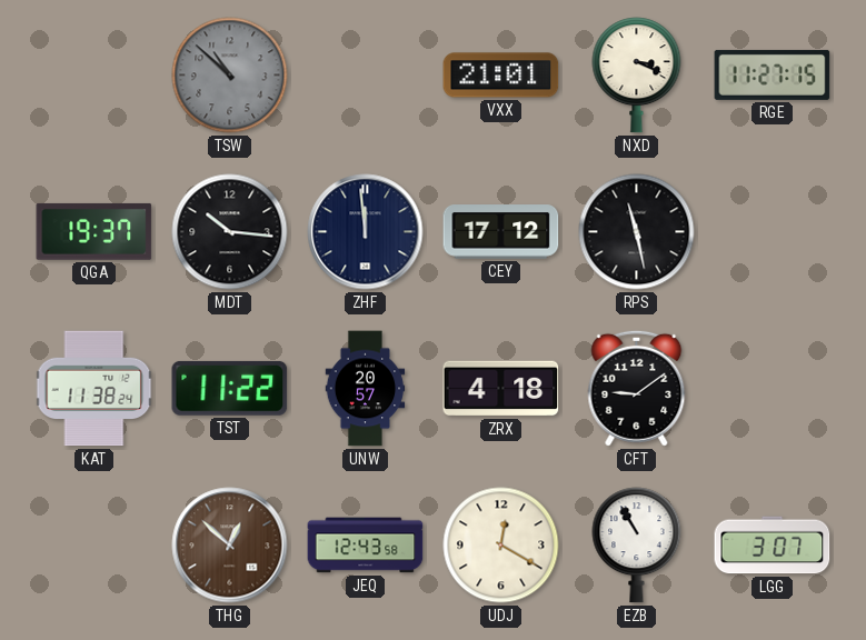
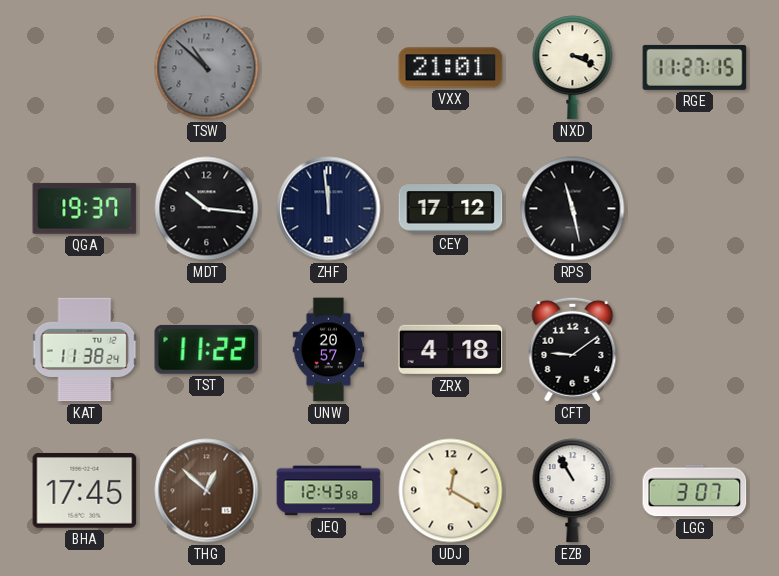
BHA: none -> 17:45
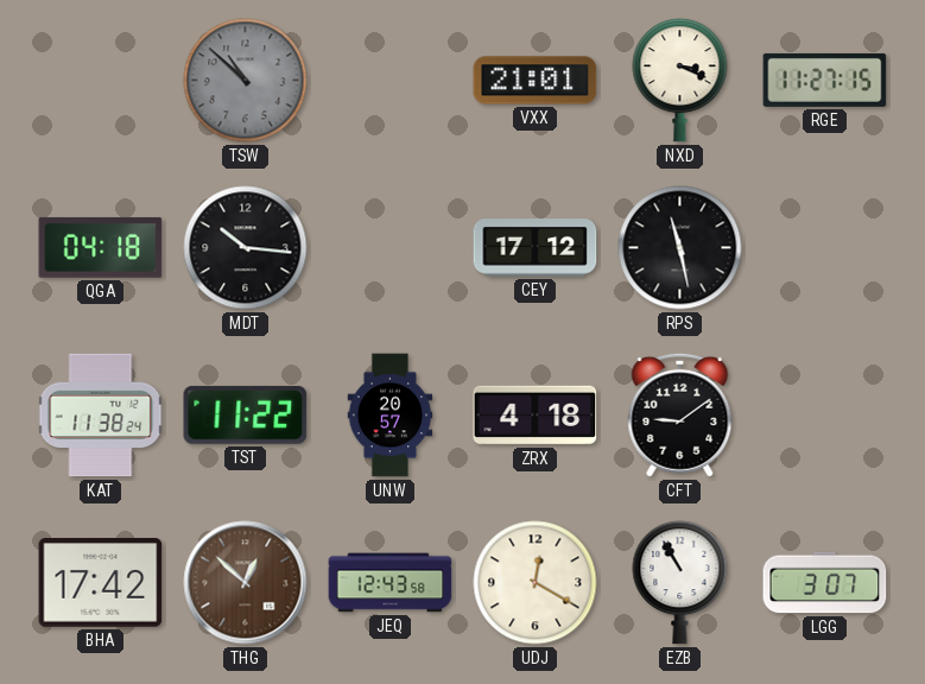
QGA: 19:37 -> 04:18
ZHF: 11:59 -> none
BHA: 17:45 -> 17:42
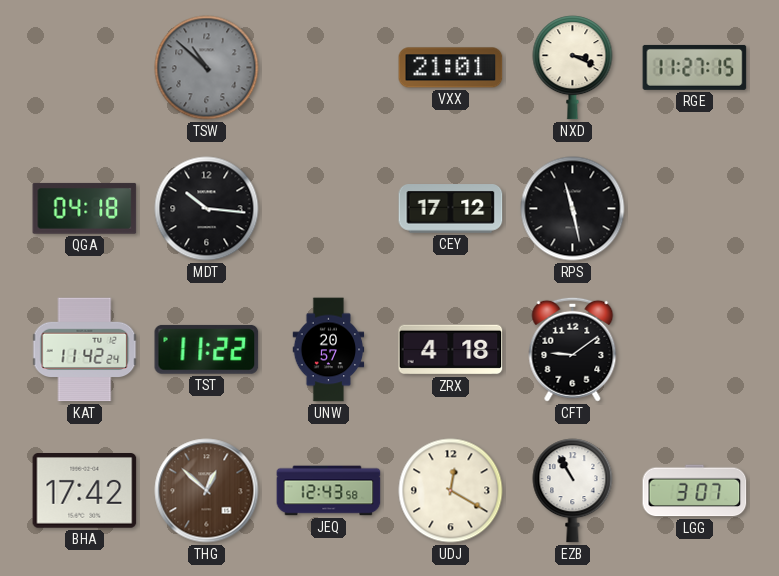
KAT: 11:38 -> 11:42
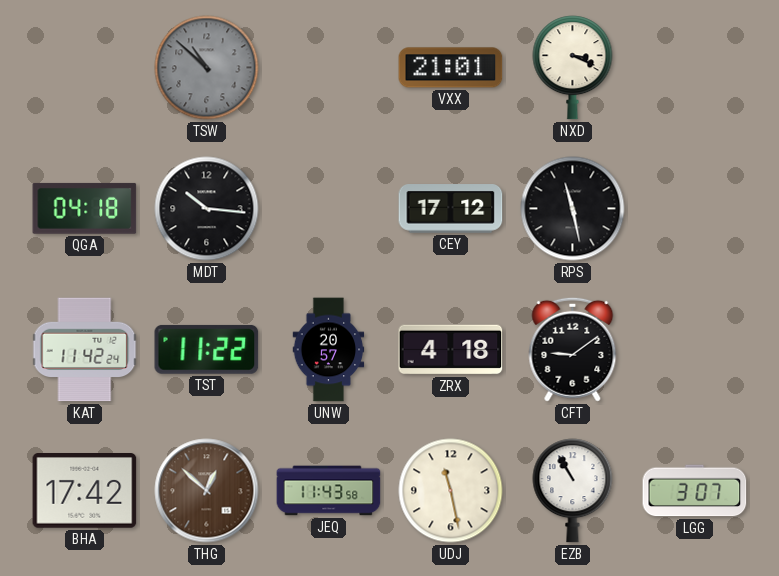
RGE: 11:27 -> none
JEQ: 12:43 -> 11:43
UDJ: 12:20 -> 11:28
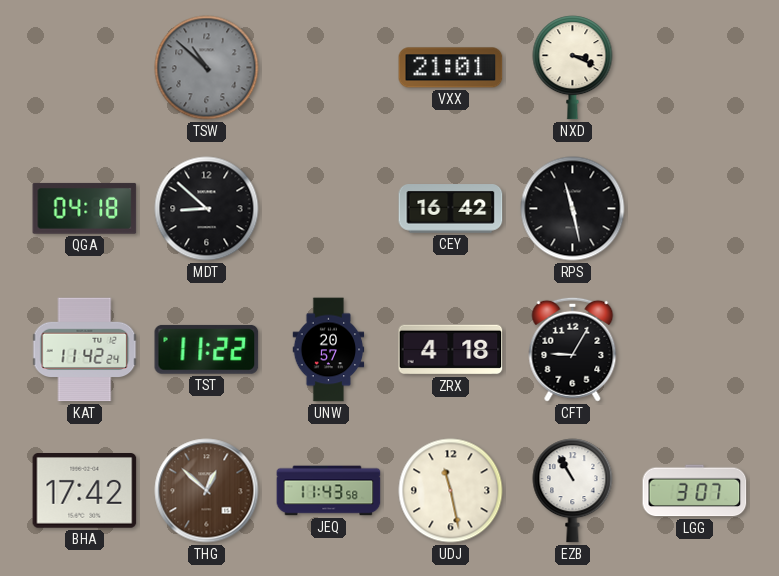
MDT: 10:16 -> 8:52
CEY: 17:12 -> 16:42
CFT: 9:09 -> 9:05
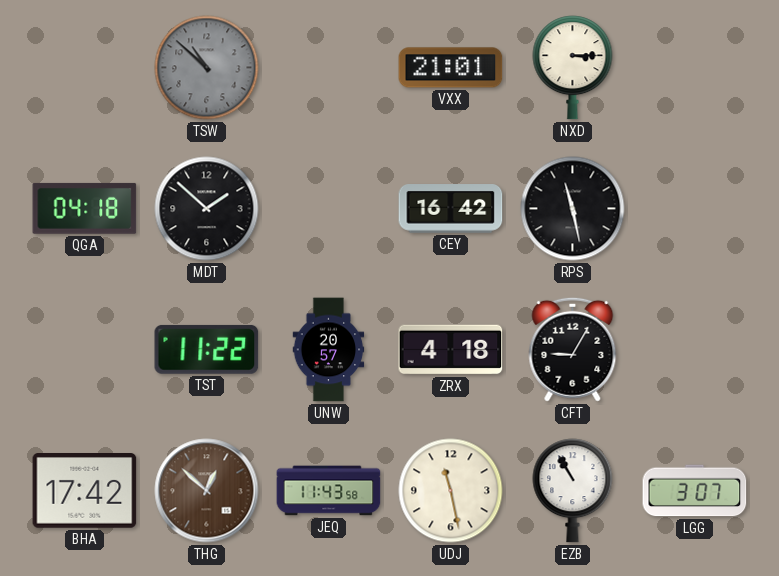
NXD: 3:19 -> 3:15
MDT: 8:52 -> 1:52
KAT: 11:42 -> none
